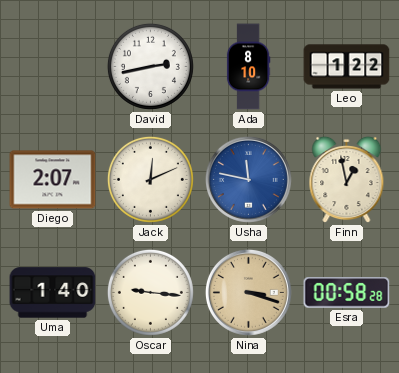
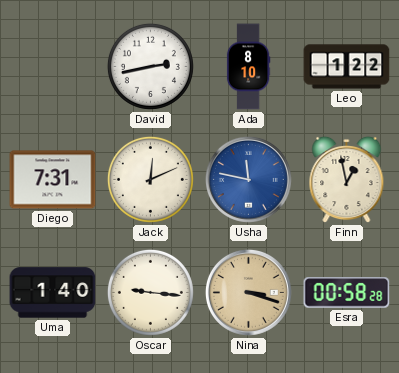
Diego: 2:07 -> 7:31
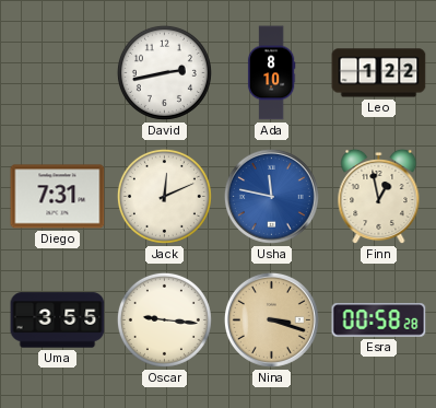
Uma: 1:40 -> 3:55
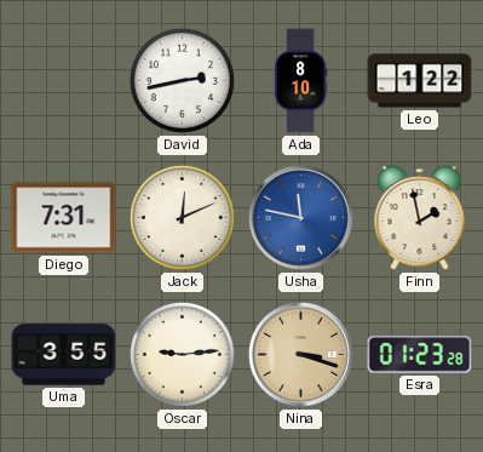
Finn: 12:58 -> 1:58
Oscar: 9:16 -> 9:14
Esra: 00:58 -> 01:23
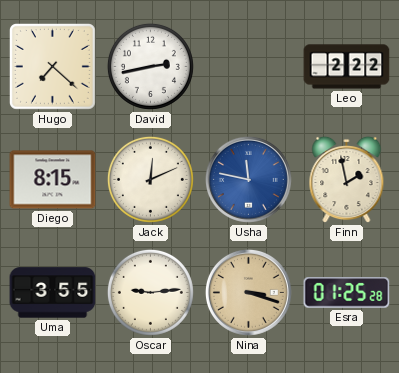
Hugo: none -> 7:22
Ada: 8:10 -> none
Leo: 1:22 -> 2:22
Diego: 7:31 -> 8:15
Esra: 01:23 -> 01:25
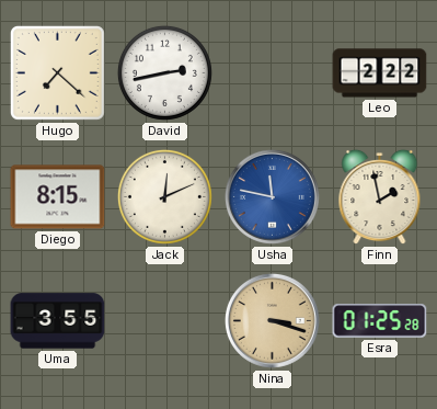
Oscar: 9:14 -> none
